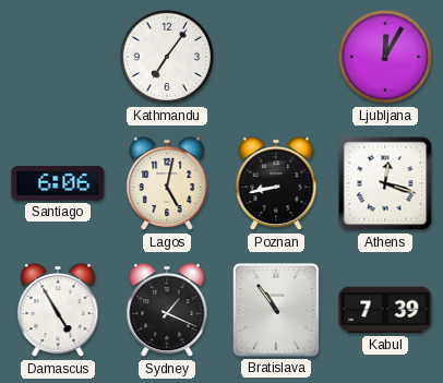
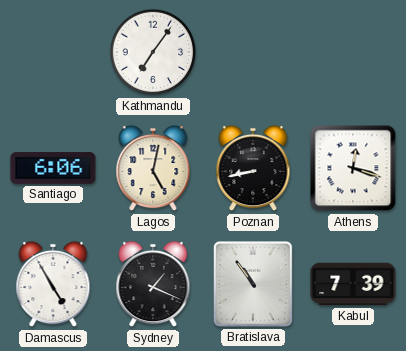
Ljubljana: 12:05 -> none
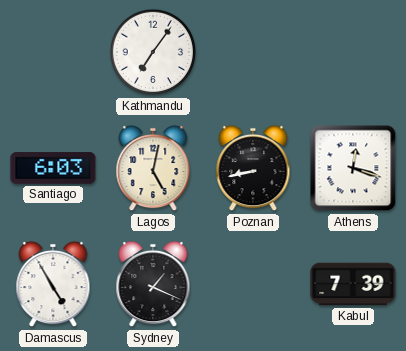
Santiago: 6:06 -> 6:03
Bratislava: 10:54 -> none
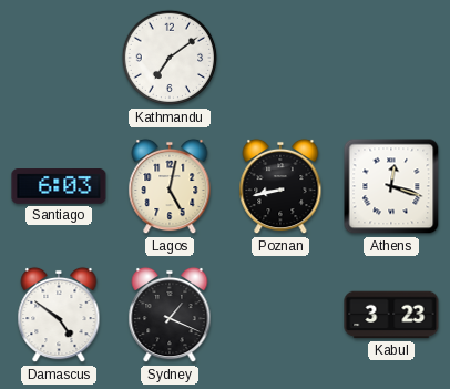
Kathmandu: 7:06 -> 7:09
Damascus: 4:55 -> 4:51
Kabul: 7:39 -> 3:23
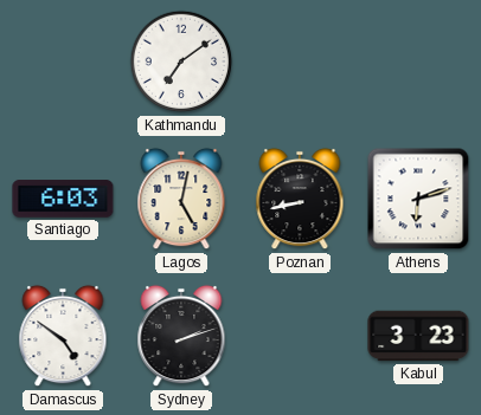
Athens: 12:18 -> 6:12
Sydney: 1:19 -> 2:12
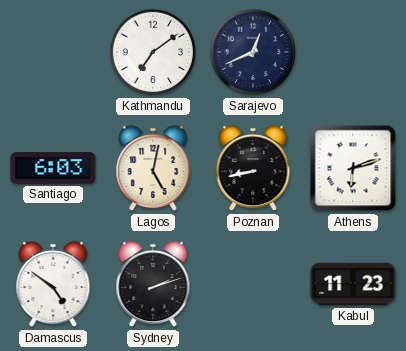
Sarajevo: none -> 12:41
Kabul: 3:23 -> 11:23
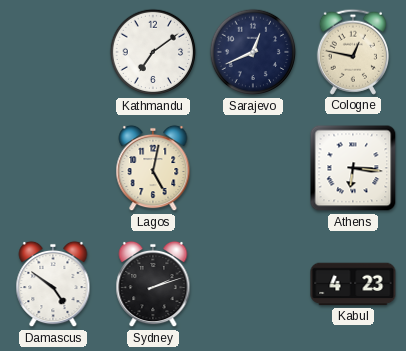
Cologne: none -> 12:47
Santiago: 6:03 -> none
Poznan: 8:43 -> none
Athens: 6:12 -> 6:16
Kabul: 11:23 -> 4:23
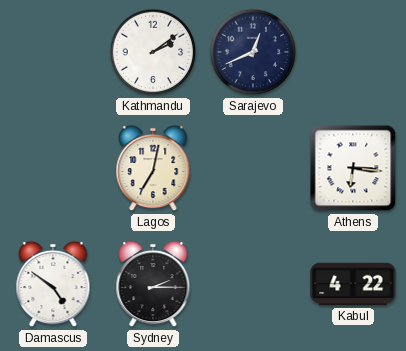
Kathmandu: 7:09 -> 2:09
Cologne: 12:47 -> none
Lagos: 5:02 -> 7:02
Sydney: 2:12 -> 2:15
Kabul: 4:23 -> 4:22
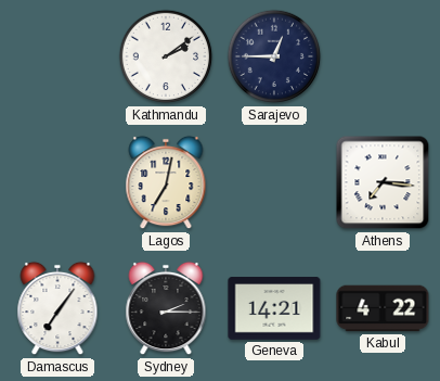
Sarajevo: 12:41 -> 12:45
Athens: 6:16 -> 7:16
Damascus: 4:51 -> 7:06
Geneva: none -> 14:21
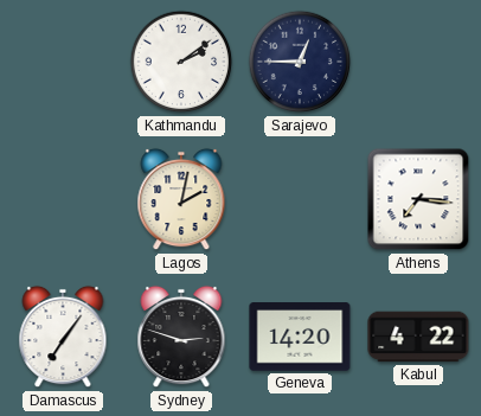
Lagos: 7:02 -> 2:02
Sydney: 2:15 -> 2:48
Geneva: 14:21 -> 14:20
